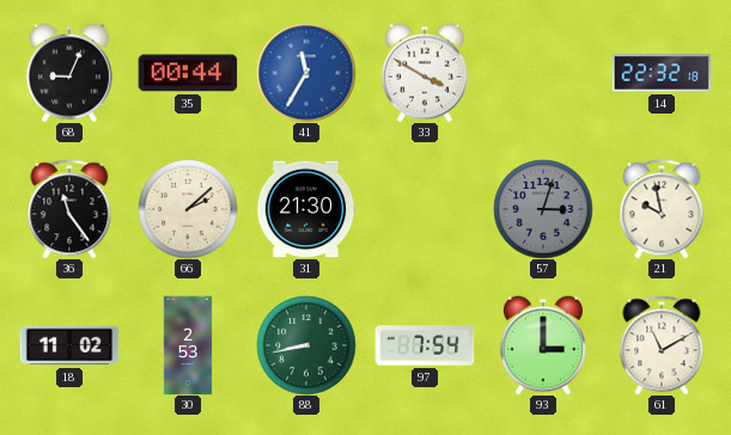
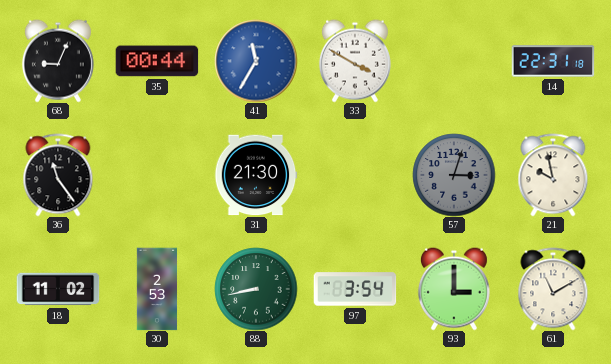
14: 22:32 -> 22:31
66: 2:08 -> none
97: 7:54 -> 3:54
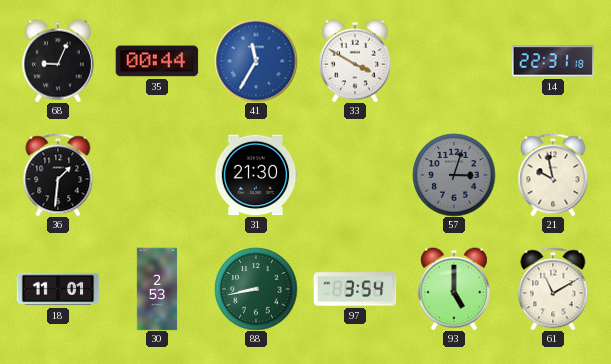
36: 11:24 -> 1:31
18: 11:02 -> 11:01
93: 3:00 -> 5:00
